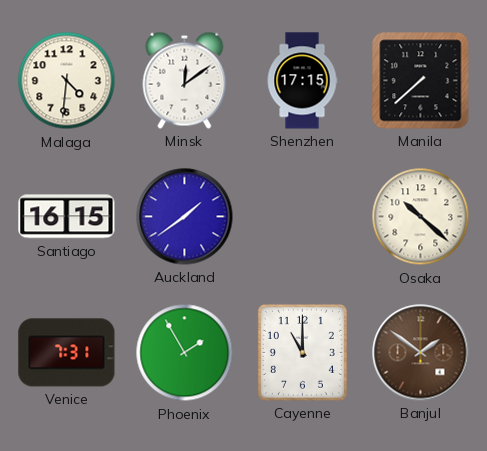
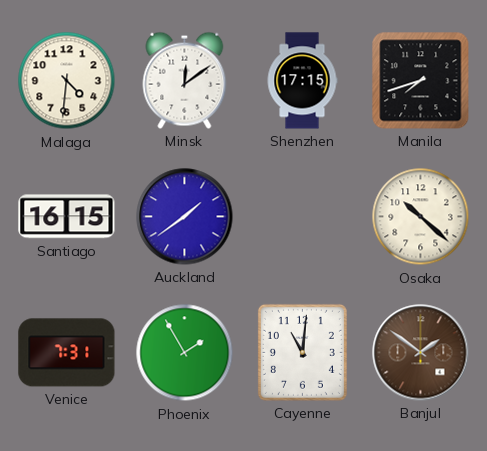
Manila: 7:38 -> 7:42
Cayenne: 11:00 -> 11:01
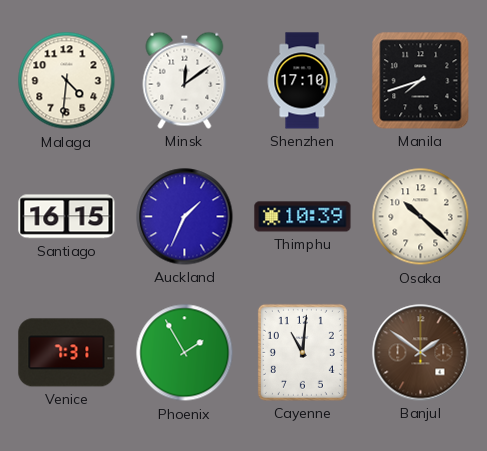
Shenzhen: 17:15 -> 17:10
Auckland: 1:39 -> 1:34
Thimphu: none -> 10:39
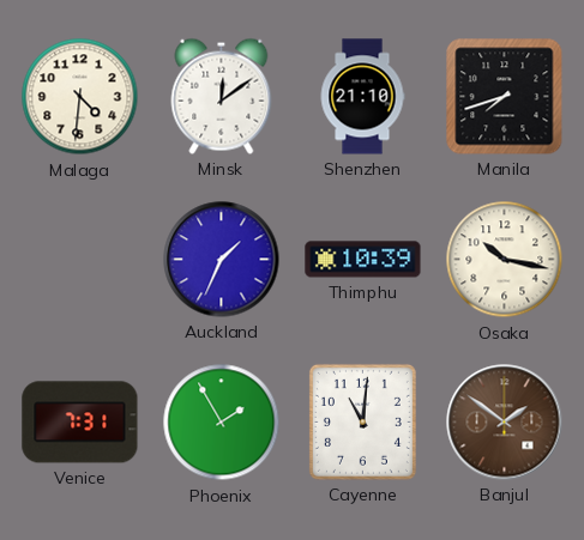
Shenzhen: 17:10 -> 21:10
Santiago: 16:15 -> none
Osaka: 10:22 -> 10:17
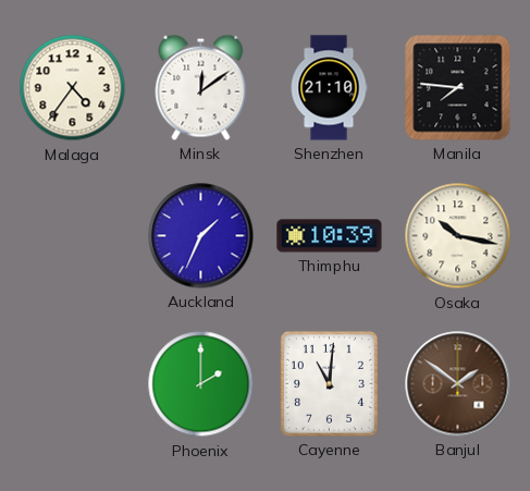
Malaga: 4:31 -> 4:36
Manila: 7:42 -> 7:46
Venice: 7:31 -> none
Phoenix: 1:55 -> 2:00
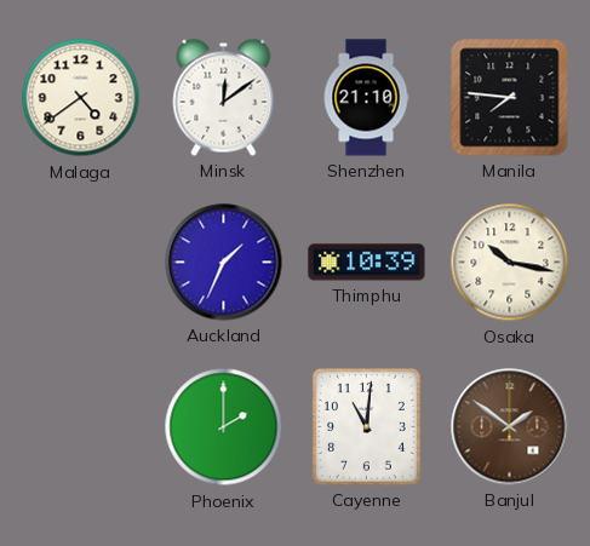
Malaga: 4:36 -> 4:39
